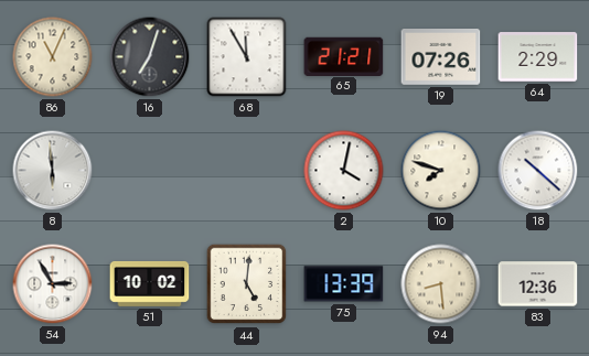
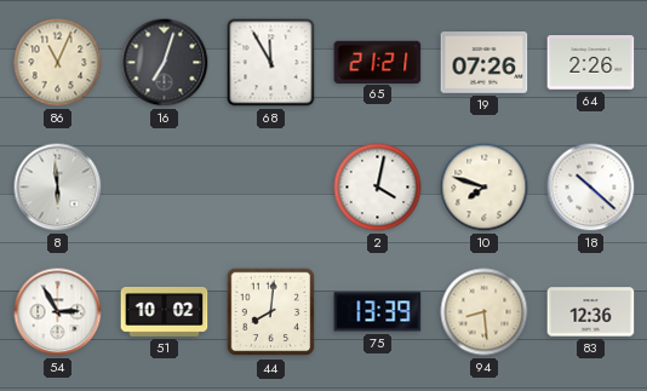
64: 2:29 -> 2:26
44: 5:01 -> 8:01
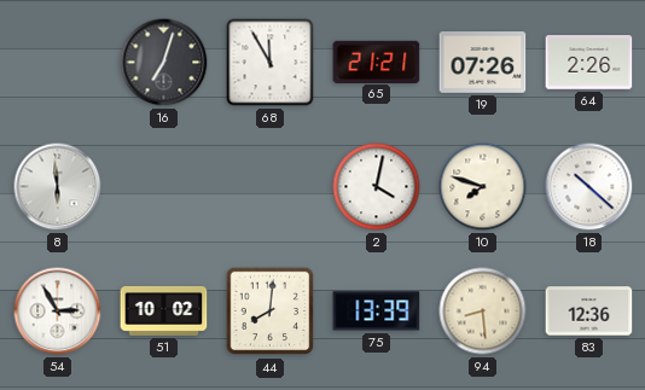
86: 11:04 -> none
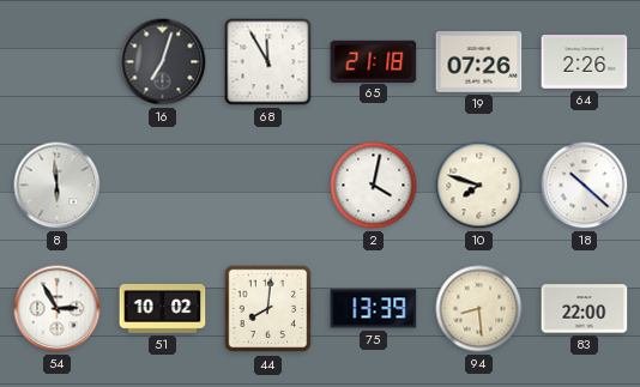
65: 21:21 -> 21:18
83: 12:36 -> 22:00
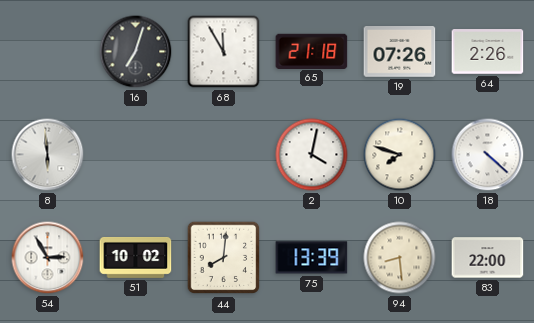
18: 10:22 -> 4:22
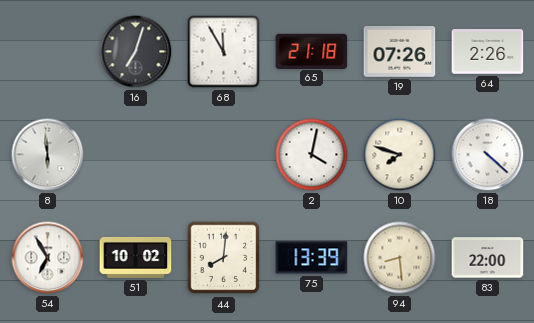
54: 2:55 -> 6:55
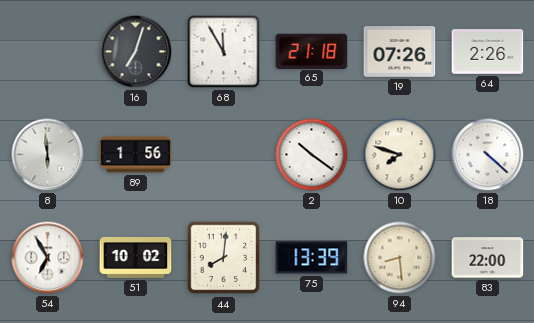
89: none -> 1:56
2: 4:02 -> 10:21
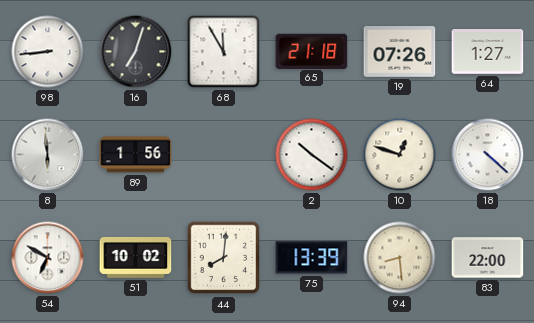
98: none -> 8:44
64: 2:26 -> 1:27
10: 7:48 -> 12:48
54: 6:55 -> 6:50
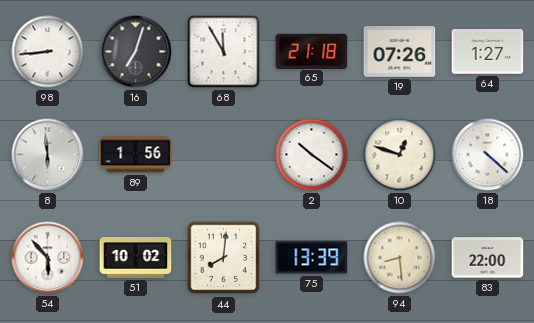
54: 6:50 -> 5:53
